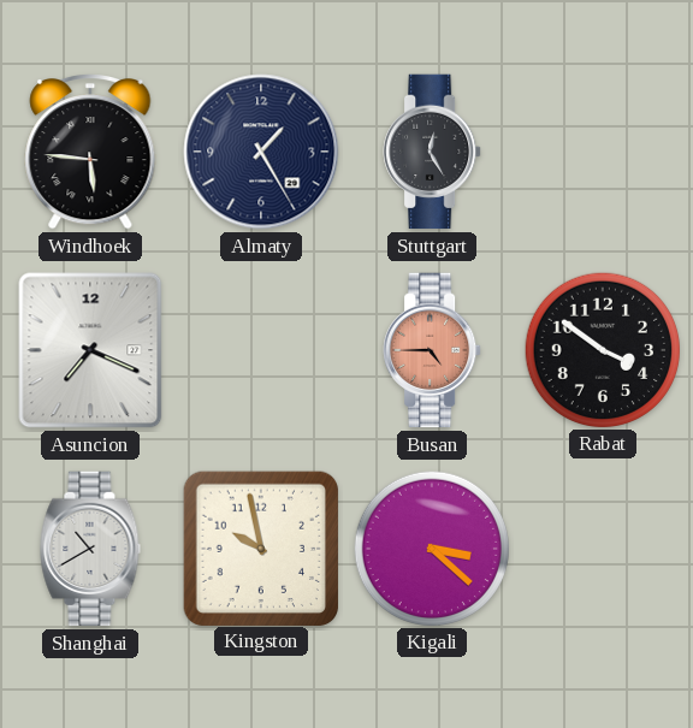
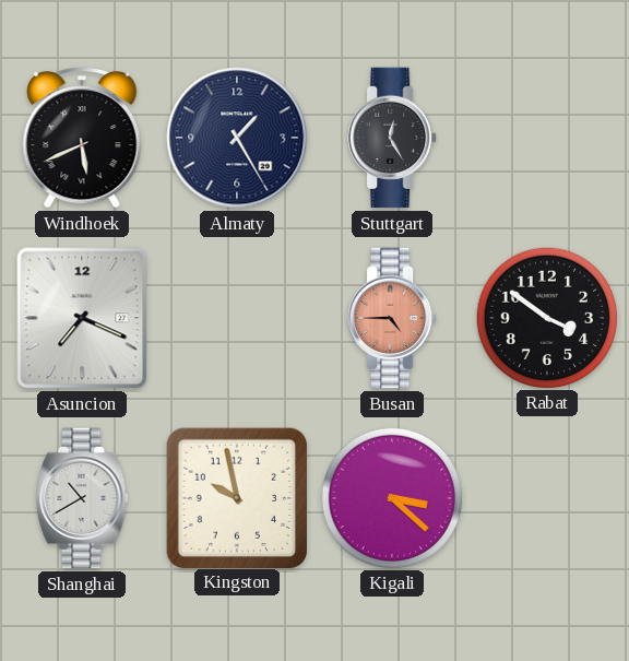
Windhoek: 5:46 -> 5:41
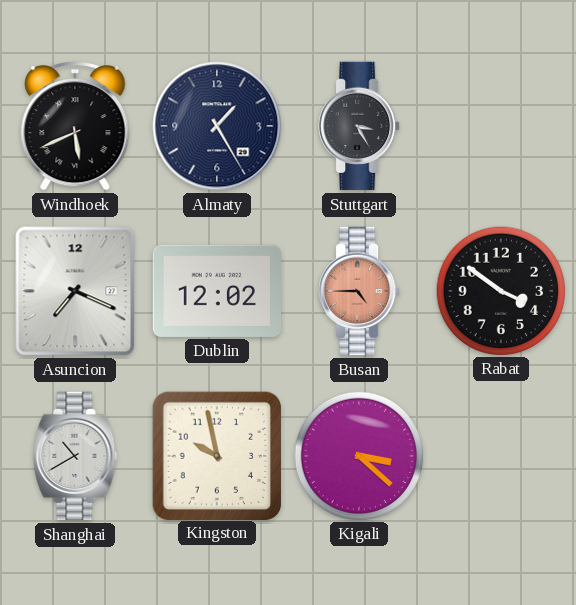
Stuttgart: 12:25 -> 3:25
Dublin: none -> 12:02
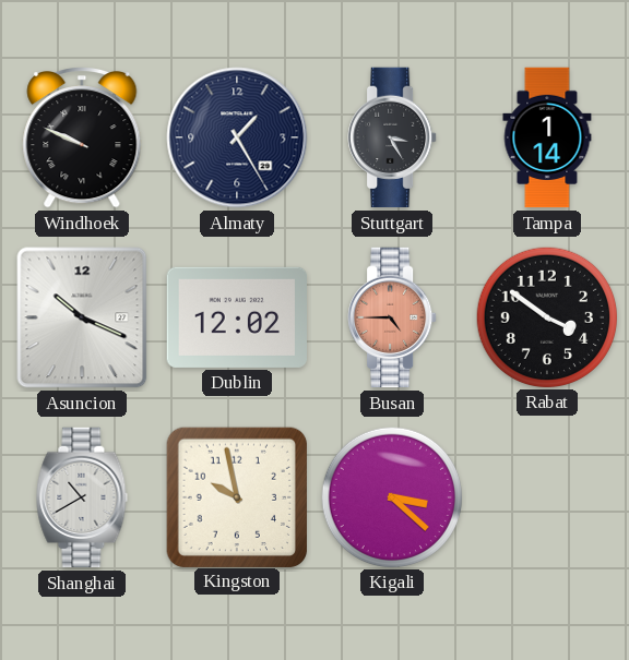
Windhoek: 5:41 -> 9:49
Tampa: none -> 1:14
Asuncion: 7:19 -> 10:19
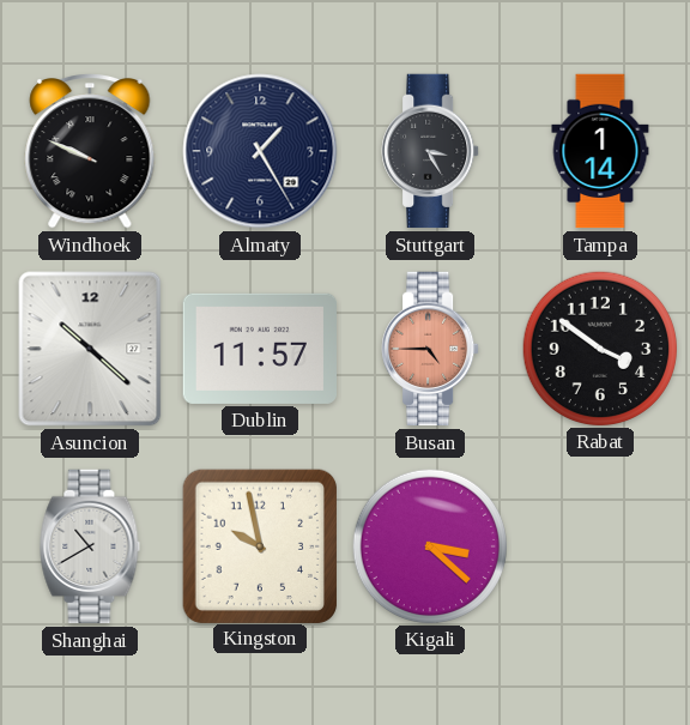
Asuncion: 10:19 -> 10:22
Dublin: 12:02 -> 11:57
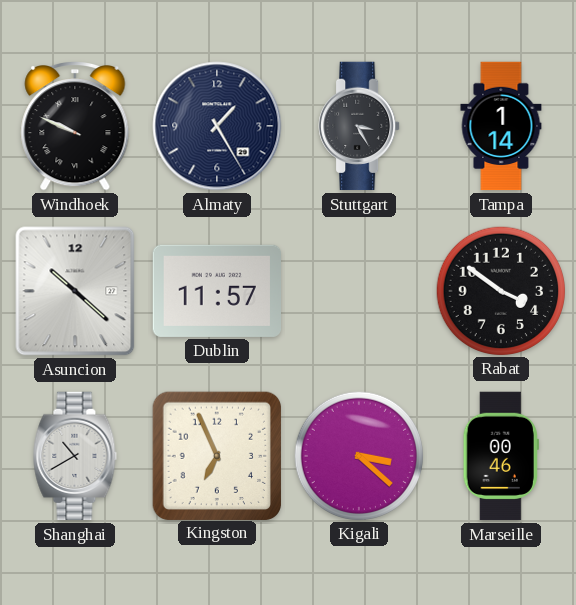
Busan: 4:45 -> none
Kingston: 9:58 -> 6:56
Marseille: none -> 00:46
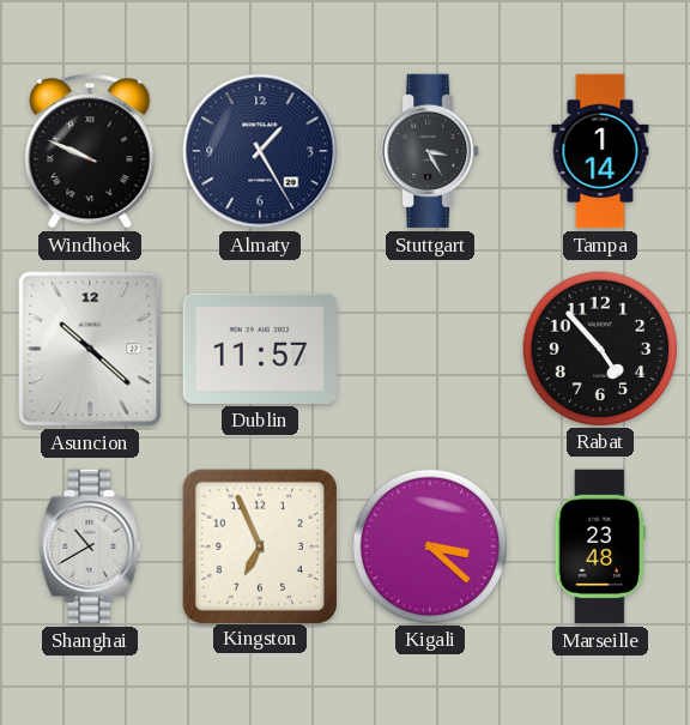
Rabat: 3:51 -> 4:53
Marseille: 00:46 -> 23:48
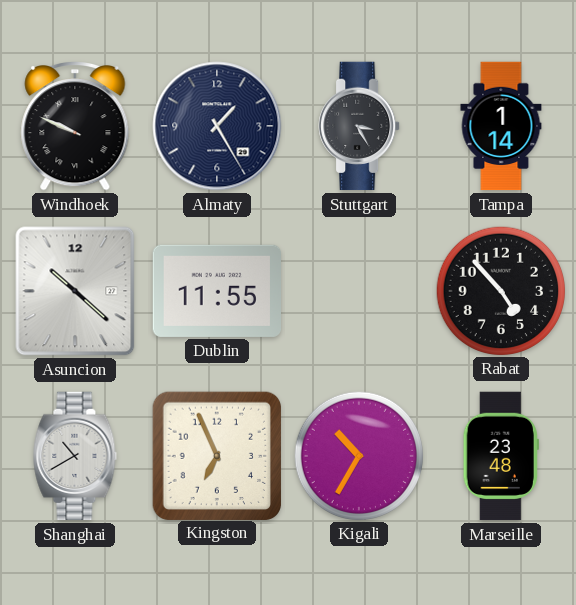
Dublin: 11:57 -> 11:55
Kigali: 3:22 -> 10:35
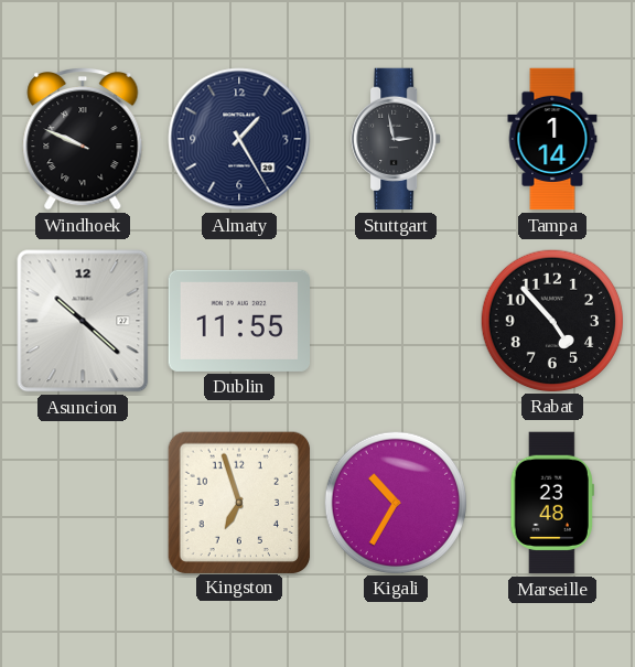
Stuttgart: 3:25 -> 2:58
Shanghai: 10:40 -> none
Kingston: 6:56 -> 6:57
